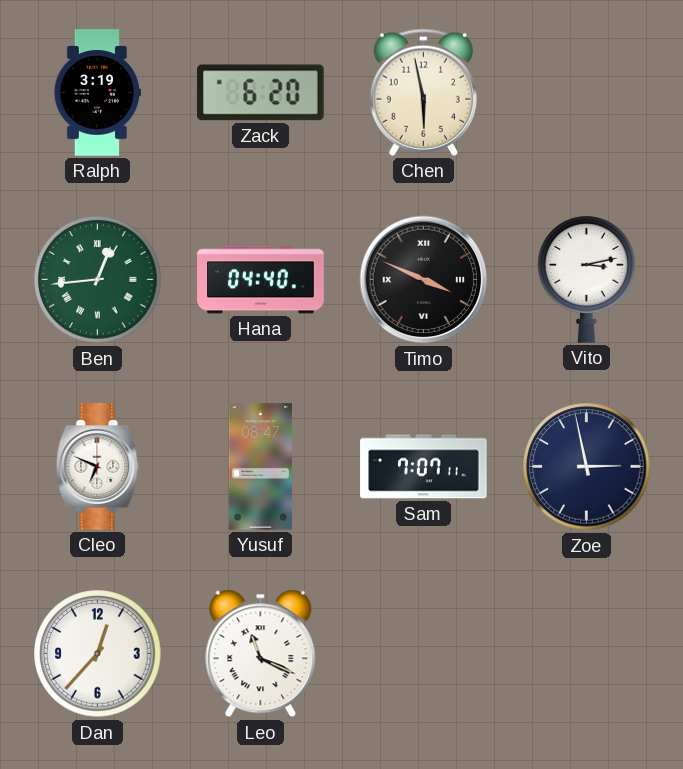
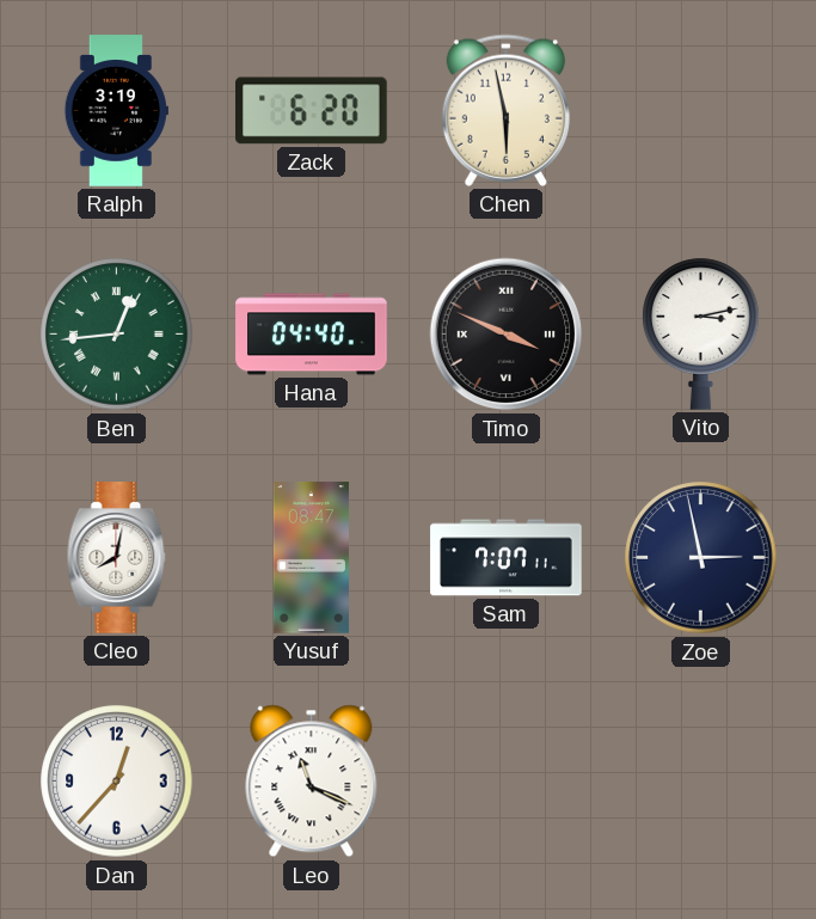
Cleo: 6:49 -> 8:02
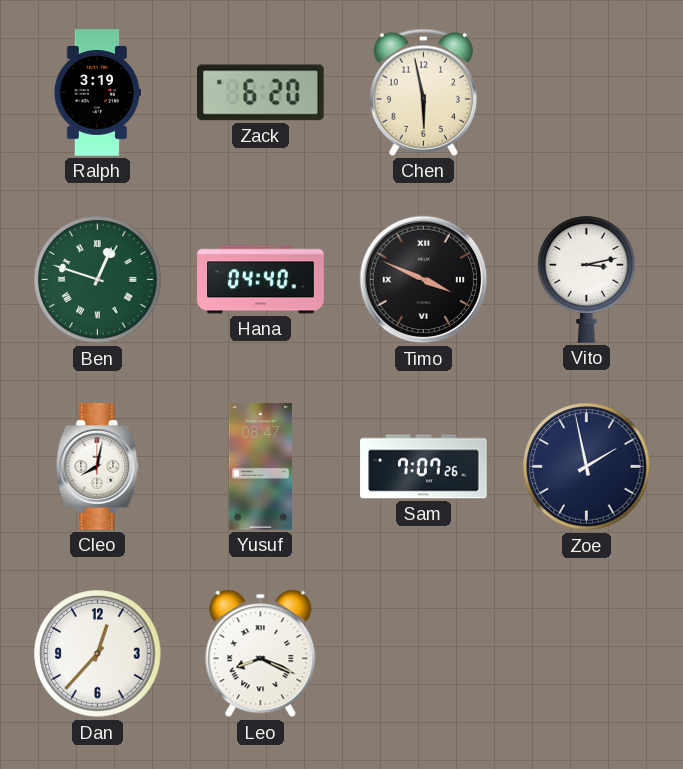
Ben: 12:44 -> 12:48
Sam: 7:07:11 -> 7:07:26
Zoe: 2:58 -> 1:58
Leo: 11:19 -> 8:19
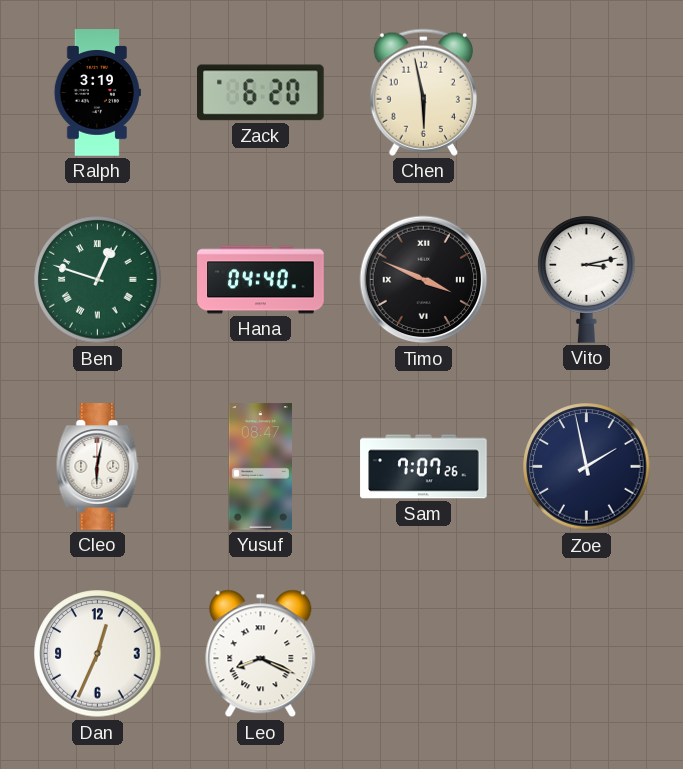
Cleo: 8:02 -> 6:02
Dan: 12:37 -> 12:34
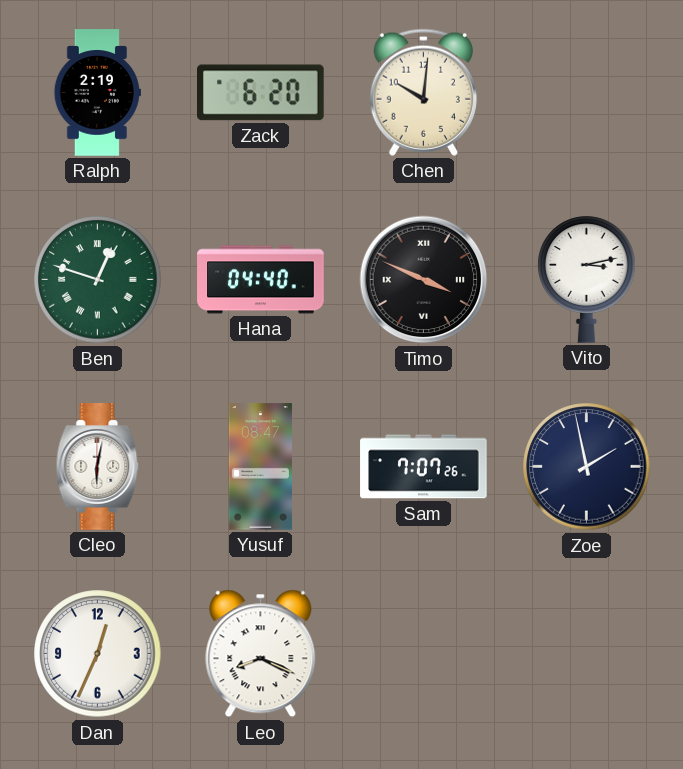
Ralph: 3:19 -> 2:19
Chen: 5:58 -> 10:01
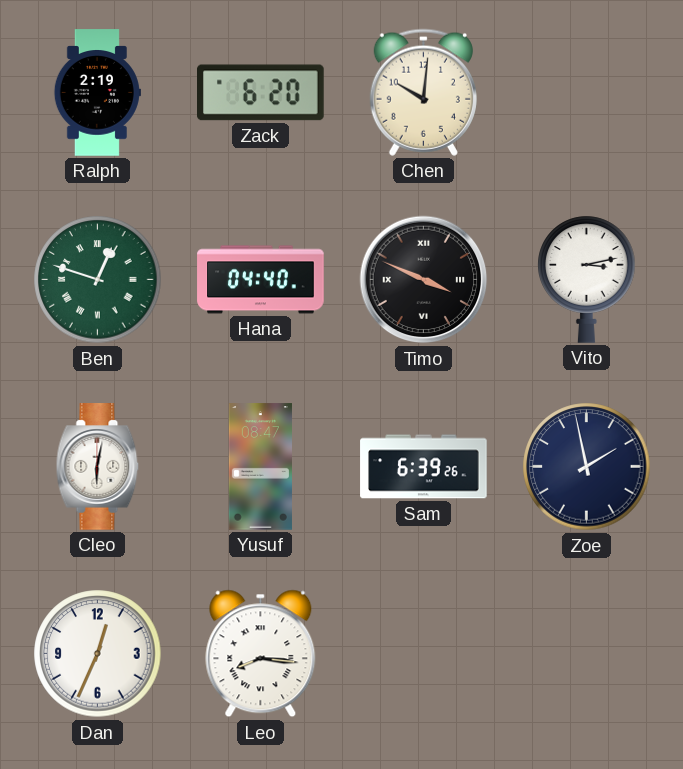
Sam: 7:07 -> 6:39
Leo: 8:19 -> 8:16
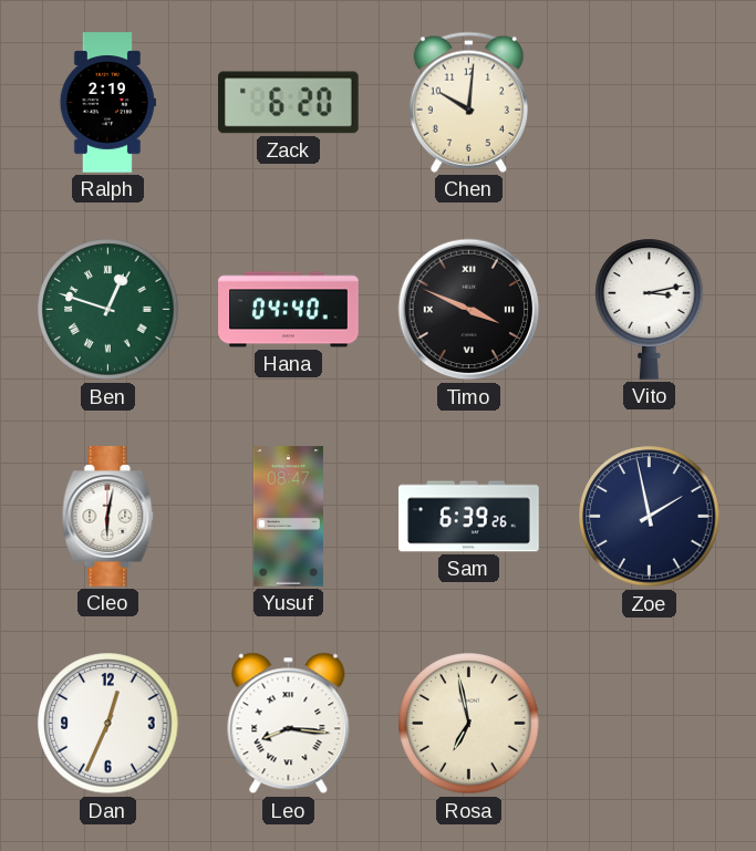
Rosa: none -> 6:58
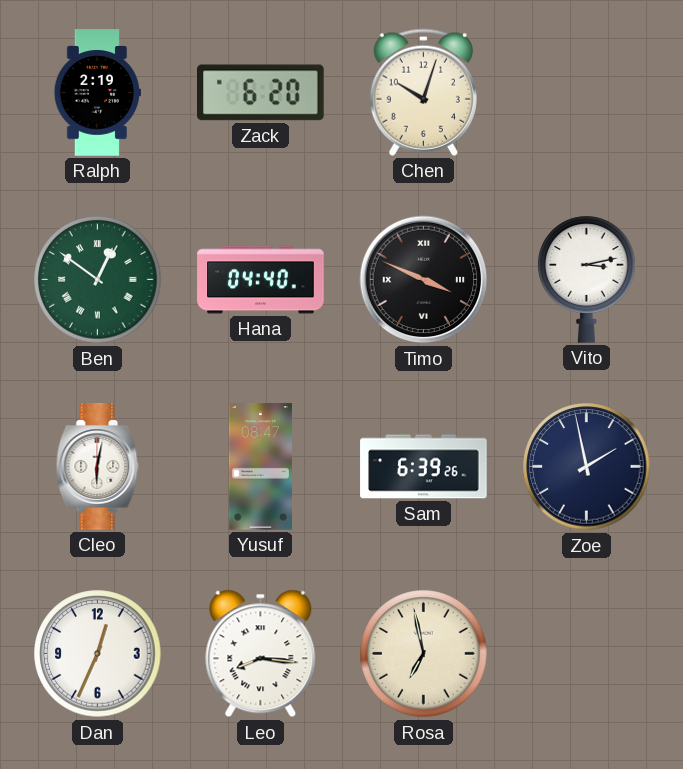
Chen: 10:01 -> 10:03
Ben: 12:48 -> 12:51
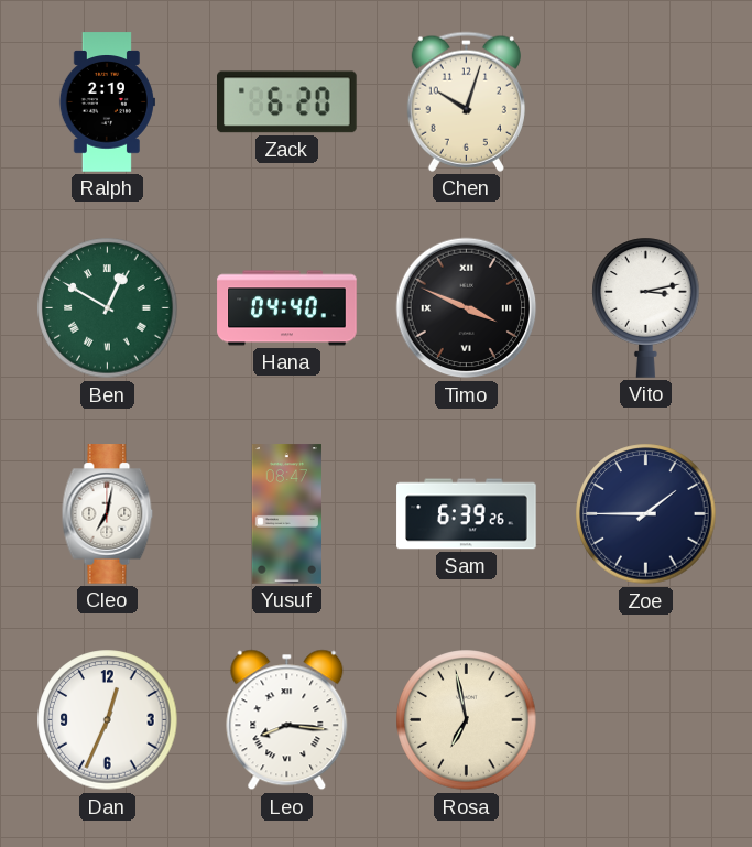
Ben: 12:51 -> 12:50
Cleo: 6:02 -> 7:02
Zoe: 1:58 -> 1:45
